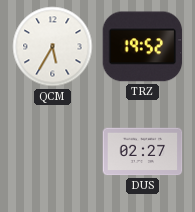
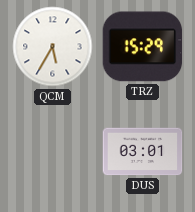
TRZ: 19:52 -> 15:29
DUS: 02:27 -> 03:01
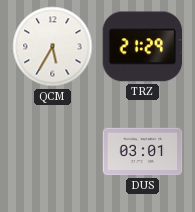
TRZ: 15:29 -> 21:29
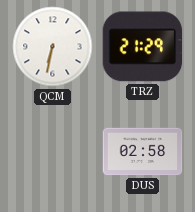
QCM: 5:35 -> 6:32
DUS: 03:01 -> 02:58
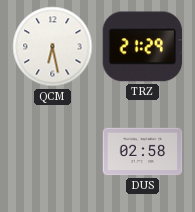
QCM: 6:32 -> 6:28
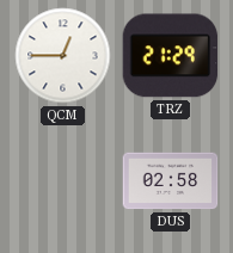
QCM: 6:28 -> 12:45
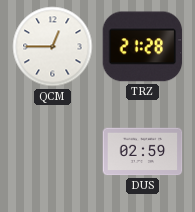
TRZ: 21:29 -> 21:28
DUS: 02:58 -> 02:59
